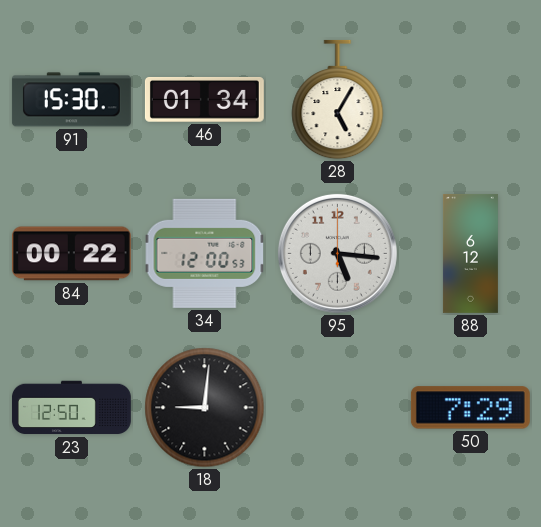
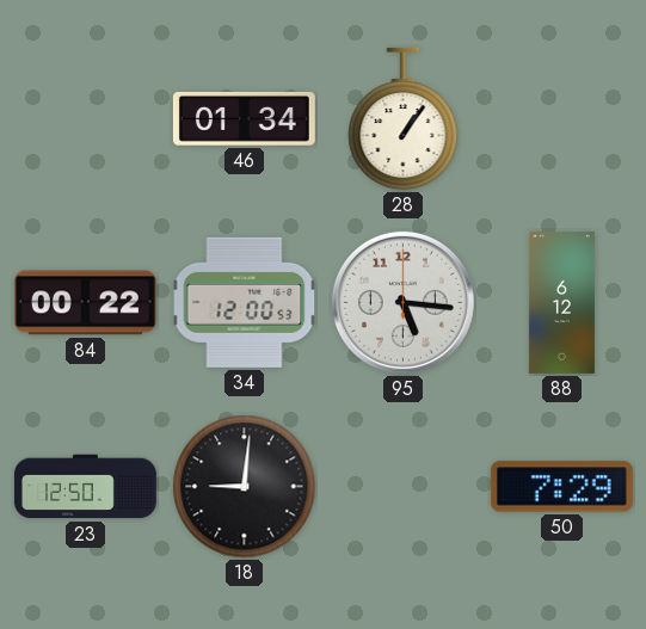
91: 15:30 -> none
28: 5:05 -> 1:06
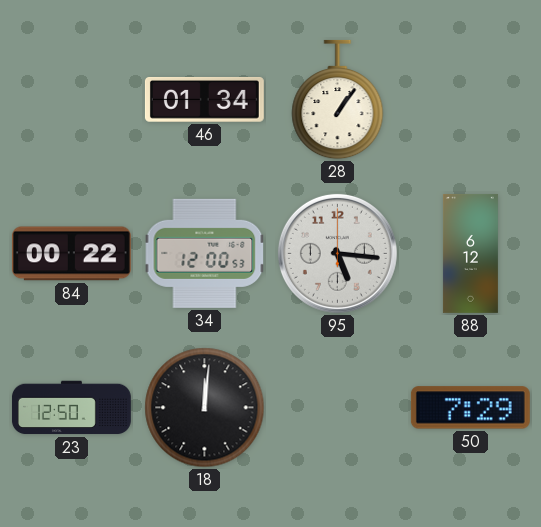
18: 9:01 -> 12:01
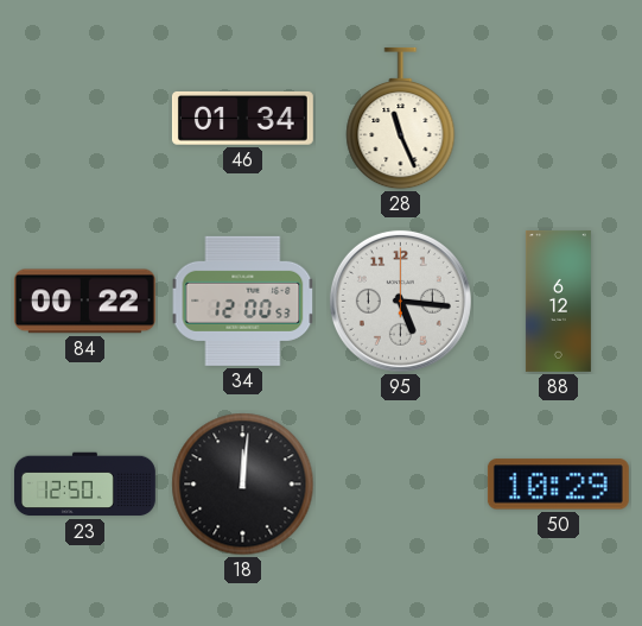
28: 1:06 -> 11:26
50: 7:29 -> 10:29
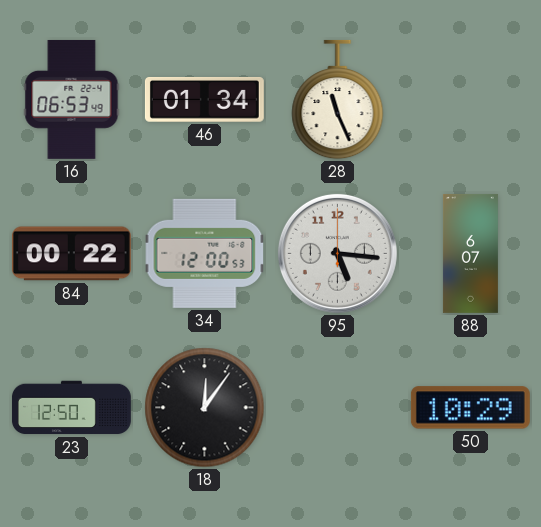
16: none -> 06:53
88: 6:12 -> 6:07
18: 12:01 -> 12:06
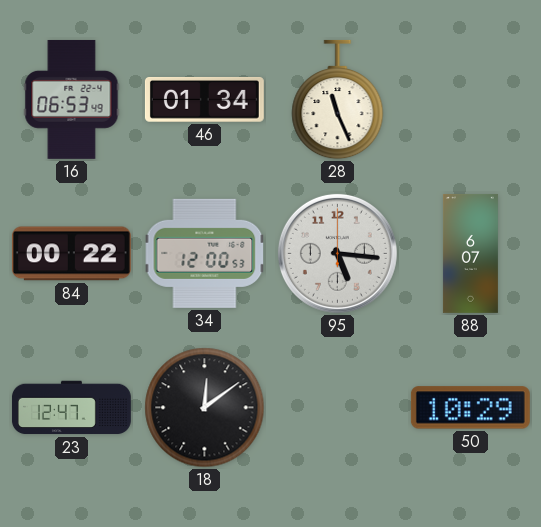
23: 12:50 -> 12:47
18: 12:06 -> 12:09
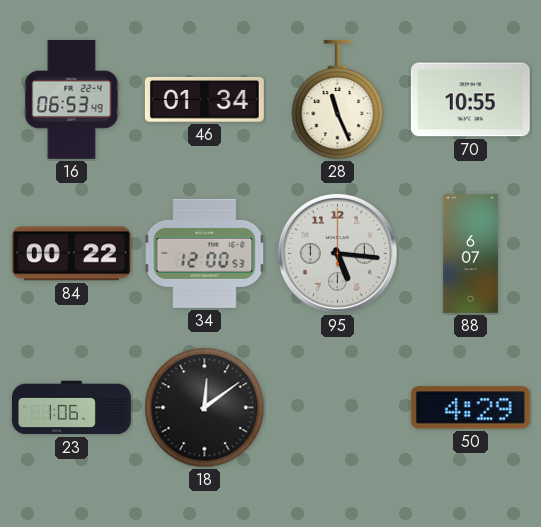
70: none -> 10:55
23: 12:47 -> 1:06
50: 10:29 -> 4:29
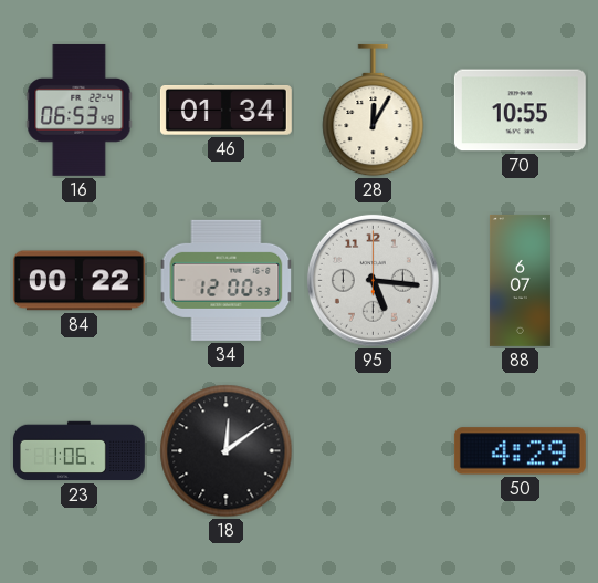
28: 11:26 -> 12:05
